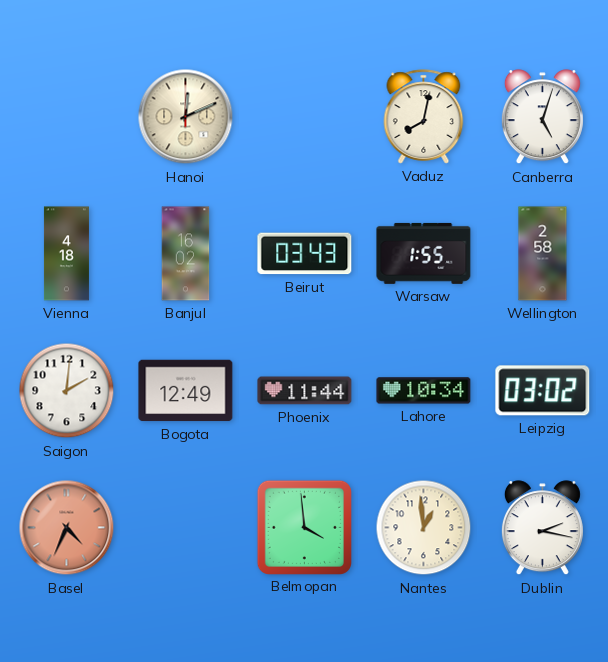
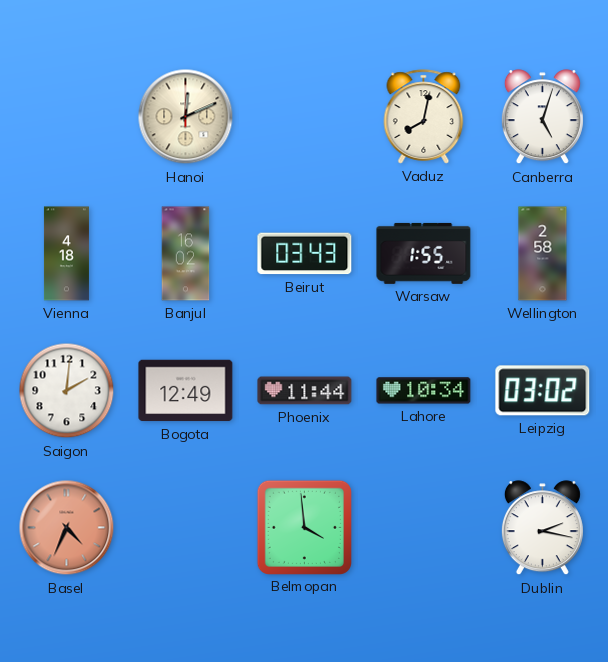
Nantes: 12:59 -> none
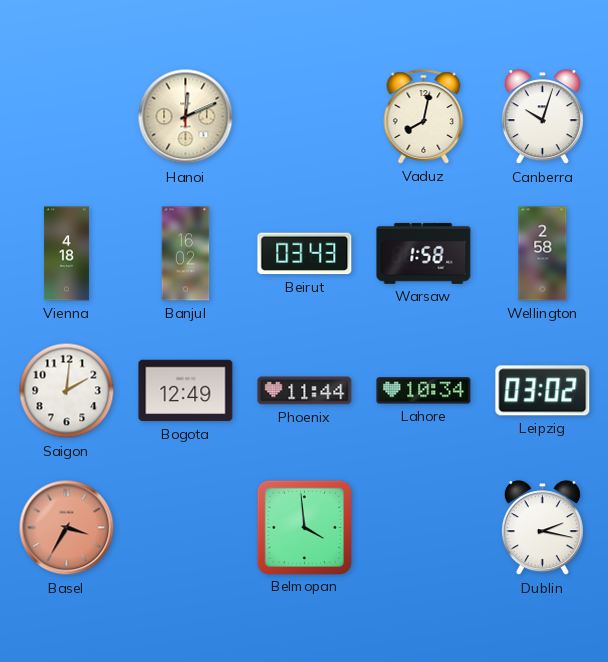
Canberra: 5:03 -> 10:03
Warsaw: 1:55 -> 1:58
Basel: 4:34 -> 3:35
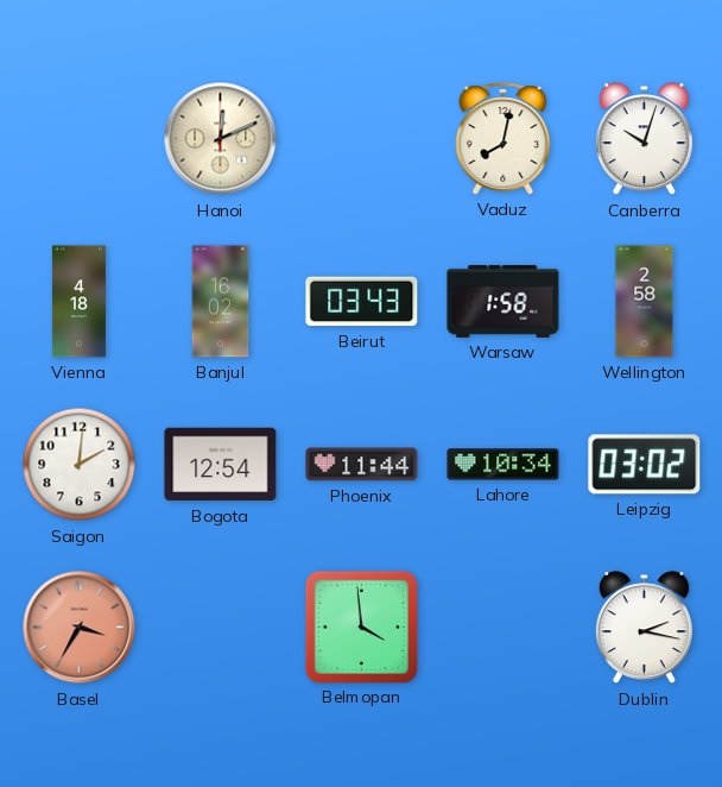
Bogota: 12:49 -> 12:54
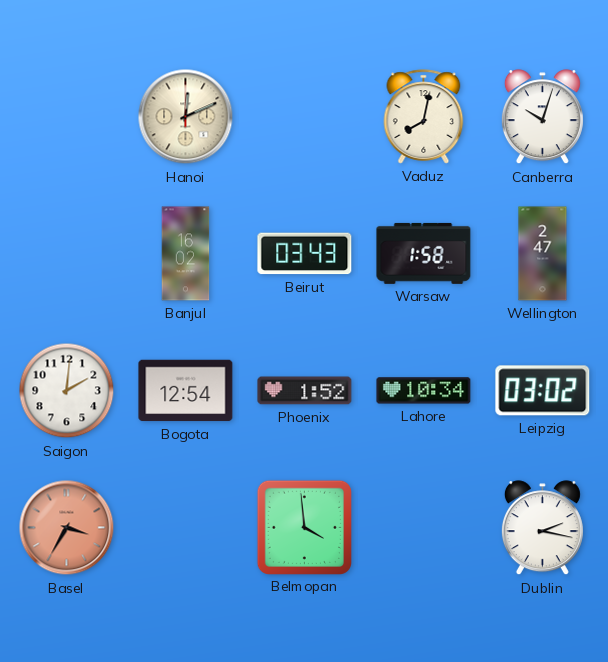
Vienna: 4:18 -> none
Wellington: 2:58 -> 2:47
Phoenix: 11:44 -> 1:52
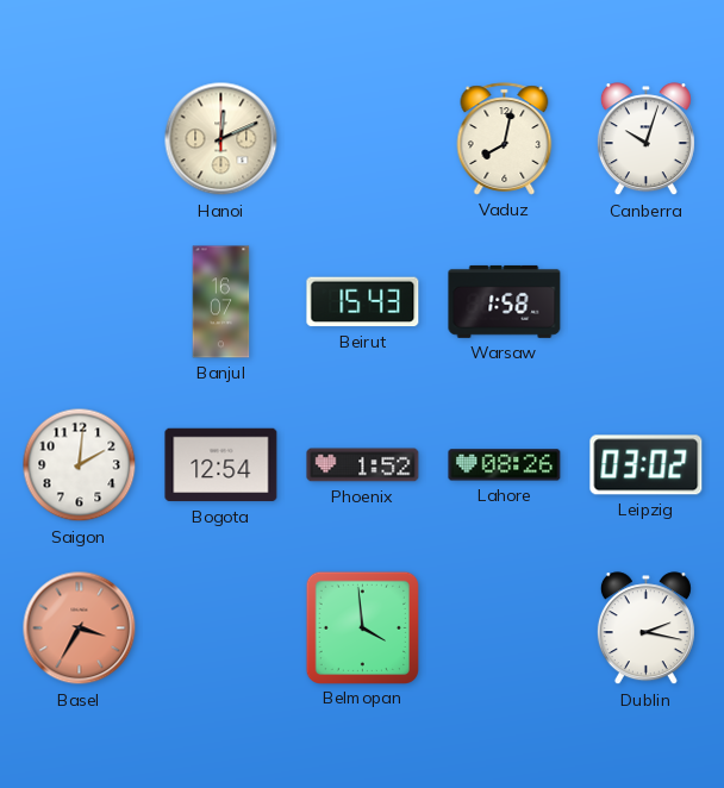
Banjul: 16:02 -> 16:07
Beirut: 03:43 -> 15:43
Wellington: 2:47 -> none
Lahore: 10:34 -> 08:26
